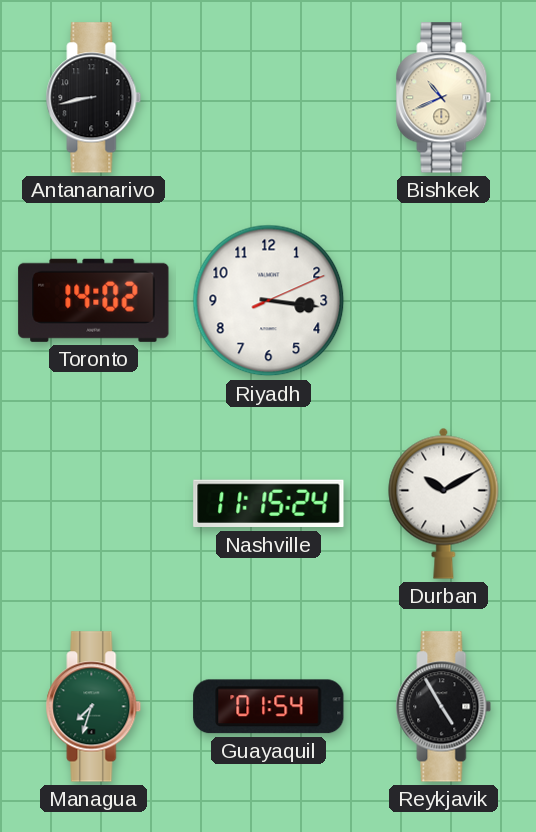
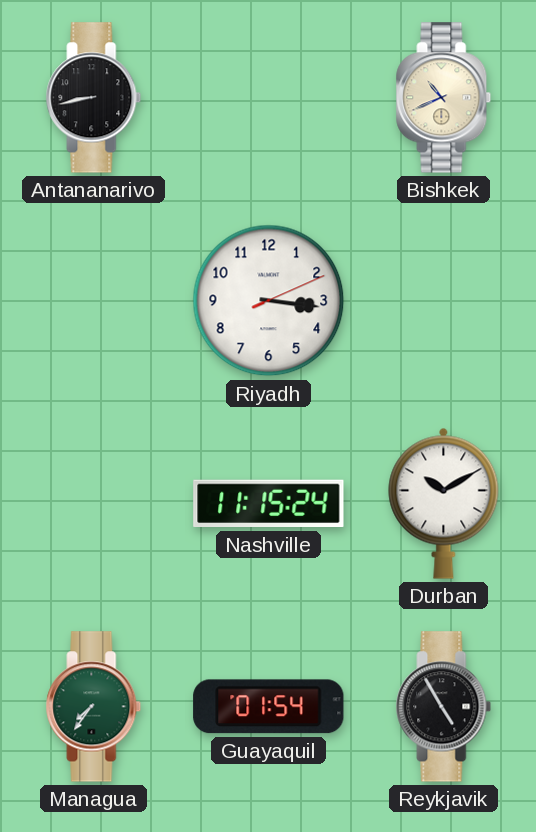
Toronto: 14:02 -> none
Managua: 7:33 -> 7:36
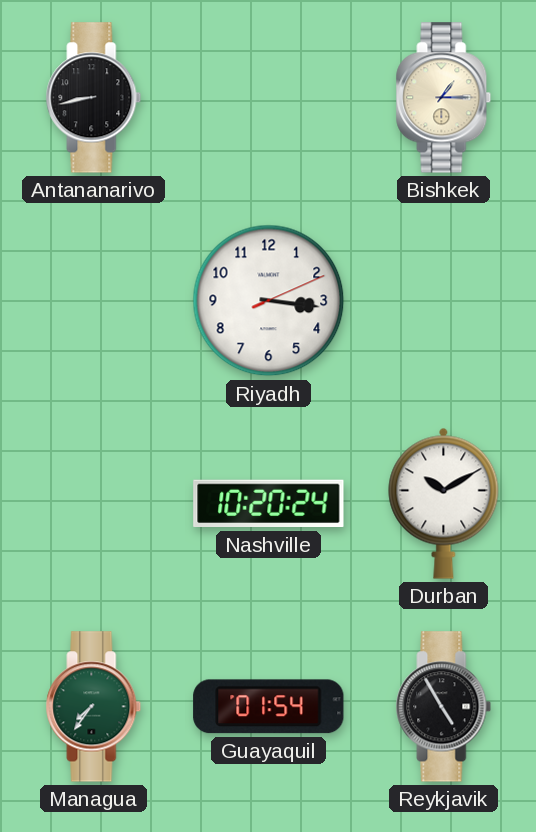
Bishkek: 10:41 -> 1:15
Nashville: 11:15 -> 10:20
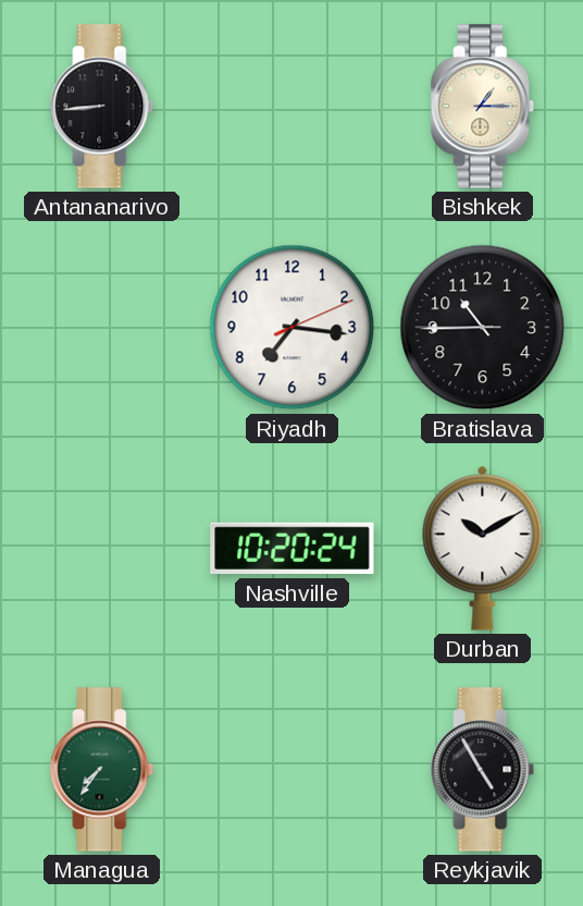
Antananarivo: 8:43 -> 8:44
Riyadh: 3:16 -> 7:16
Bratislava: none -> 10:44
Guayaquil: 01:54 -> none
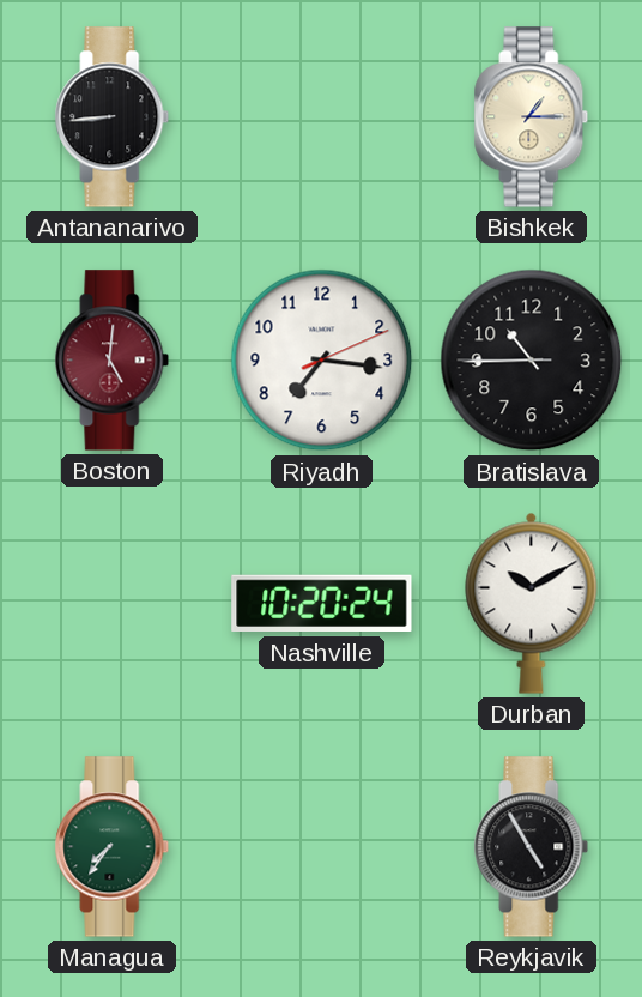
Boston: none -> 5:01
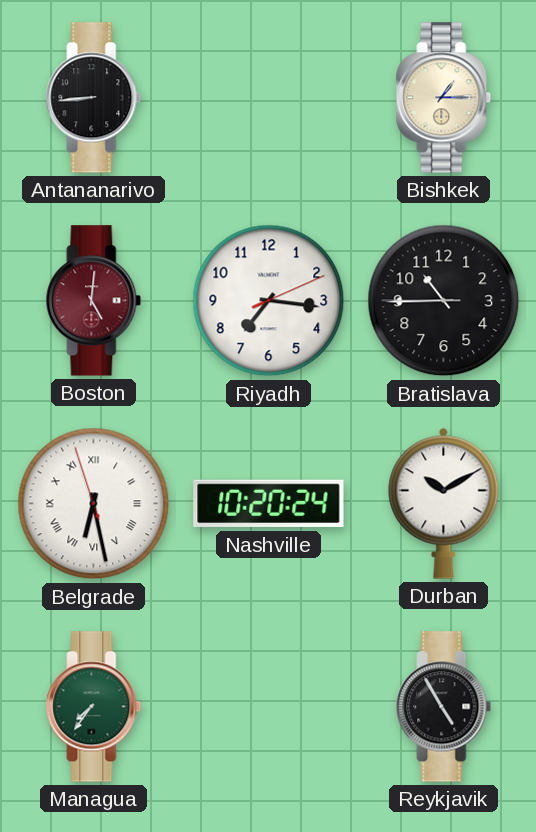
Belgrade: none -> 6:27
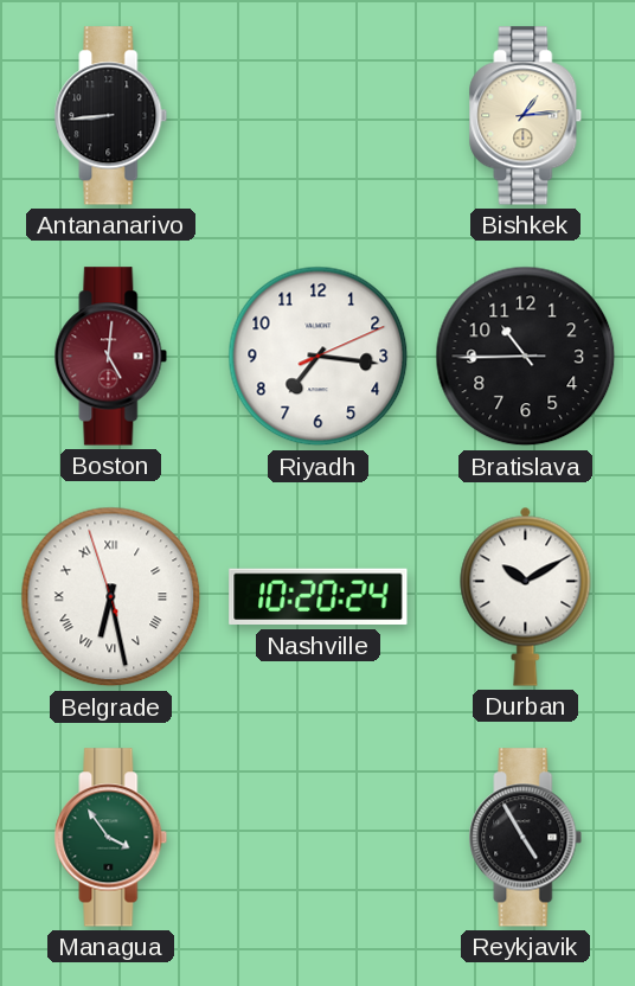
Bishkek: 1:15 -> 1:14
Managua: 7:36 -> 3:54
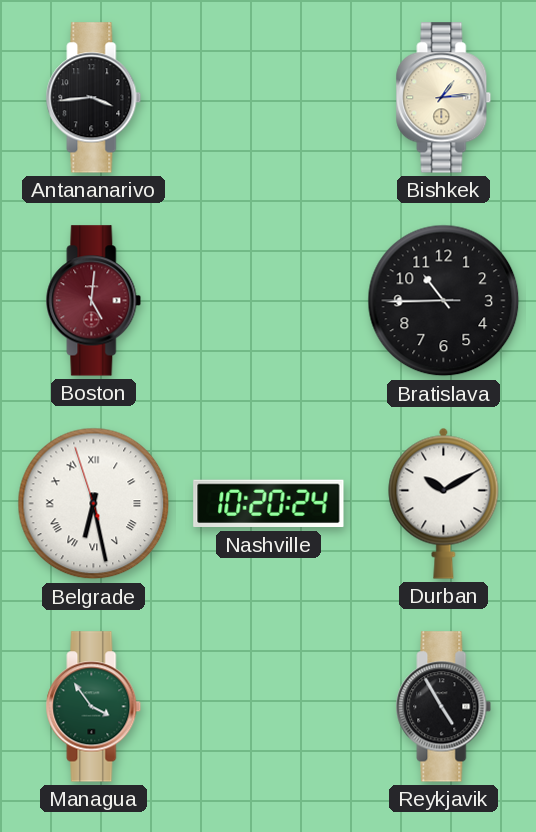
Antananarivo: 8:44 -> 3:44
Riyadh: 7:16 -> none
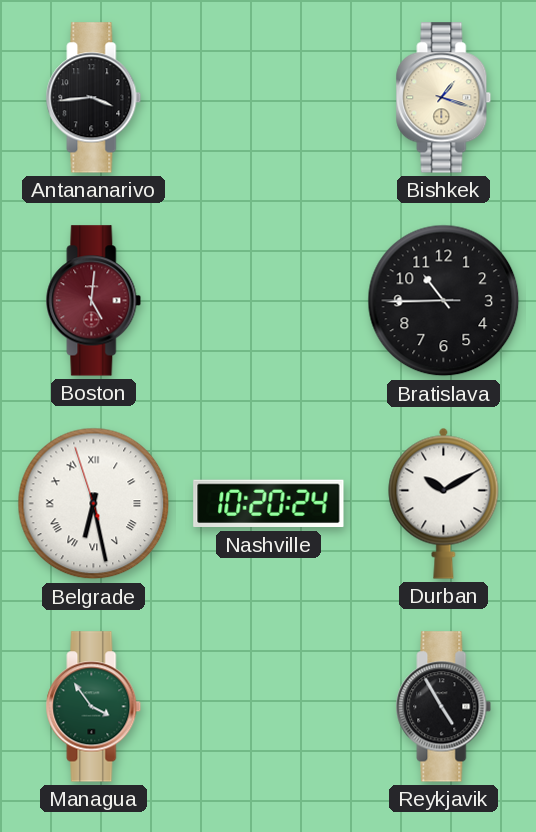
Bishkek: 1:14 -> 1:18
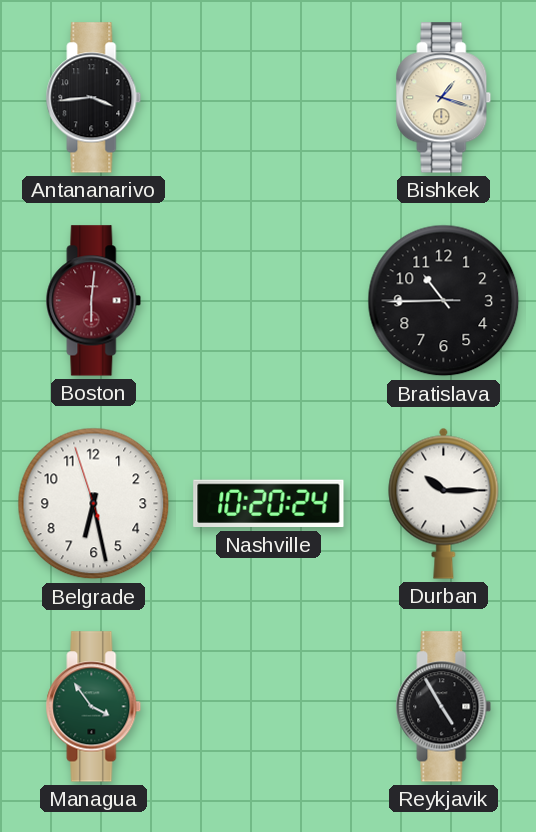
Boston: 5:01 -> 6:01
Belgrade numerals: Roman -> Arabic
Durban: 10:10 -> 10:15
